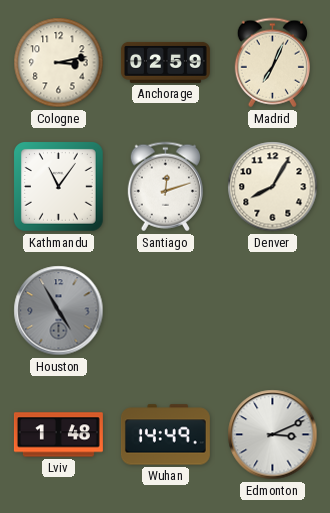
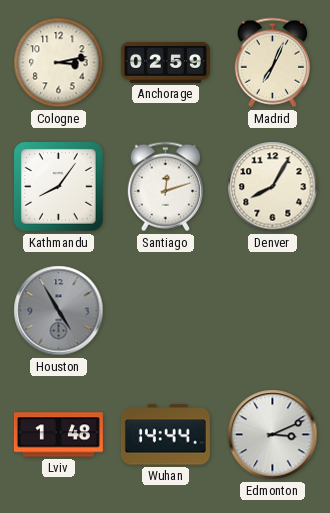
Kathmandu: 11:06 -> 8:06
Wuhan: 14:49 -> 14:44
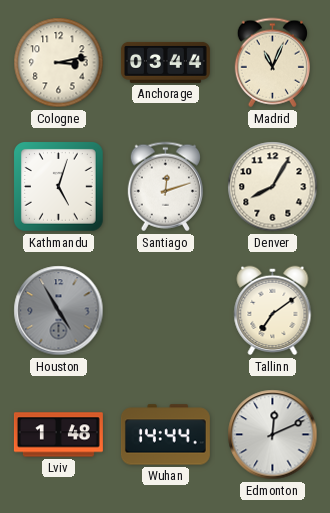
Anchorage: 02:59 -> 03:44
Madrid: 7:04 -> 11:04
Kathmandu: 8:06 -> 5:03
Tallinn: none -> 7:09
Edmonton: 3:11 -> 12:11
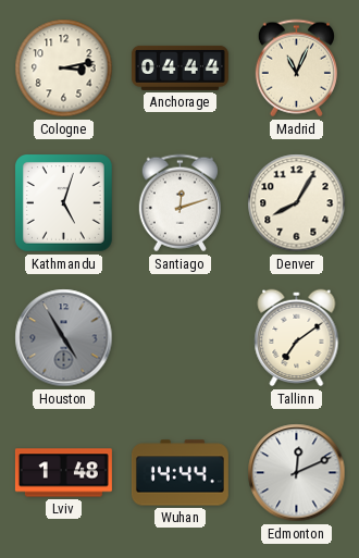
Anchorage: 03:44 -> 04:44
